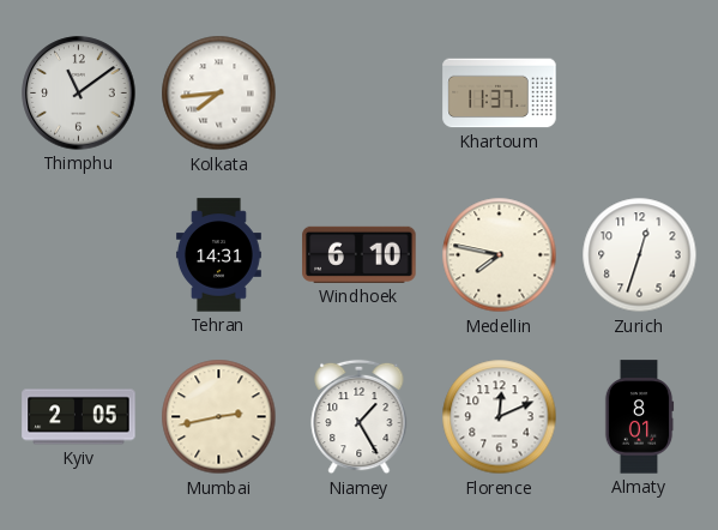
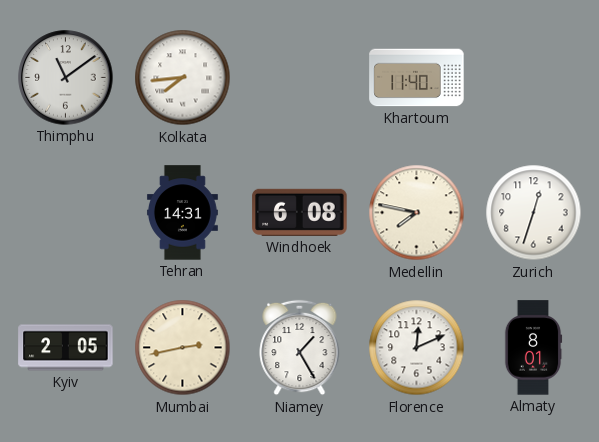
Khartoum: 11:37 -> 11:40
Windhoek: 6:10 -> 6:08
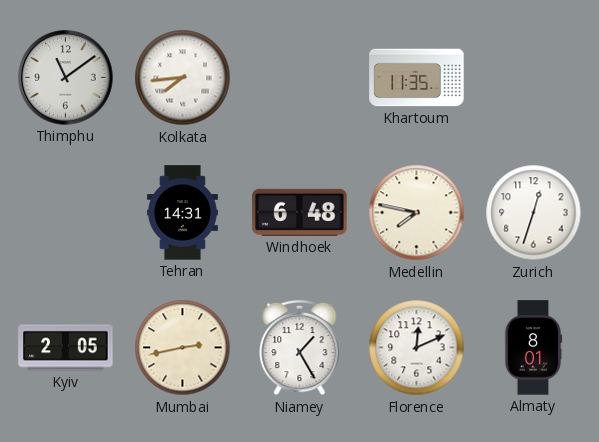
Khartoum: 11:40 -> 11:35
Windhoek: 6:08 -> 6:48
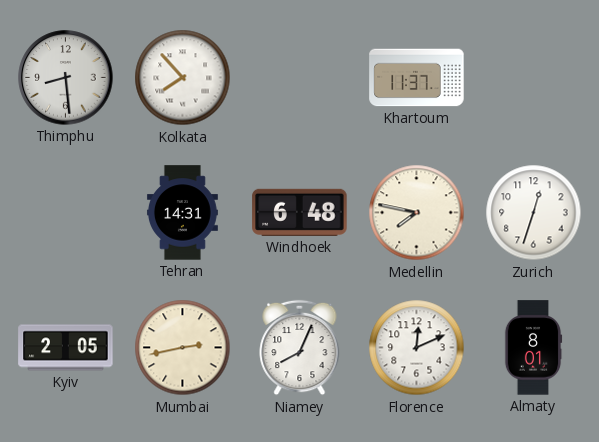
Thimphu: 11:09 -> 8:29
Kolkata: 7:44 -> 7:53
Khartoum: 11:35 -> 11:37
Niamey: 1:25 -> 8:04
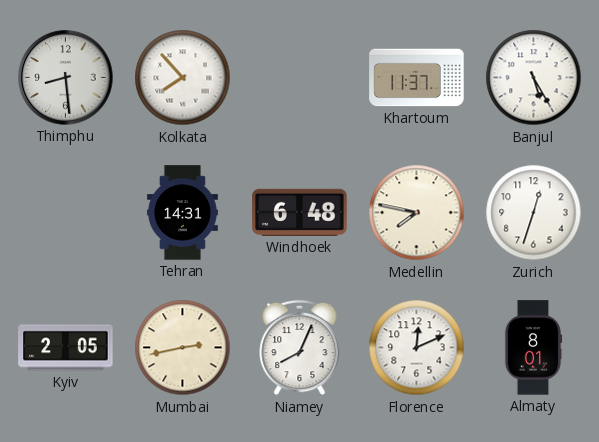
Banjul: none -> 5:25
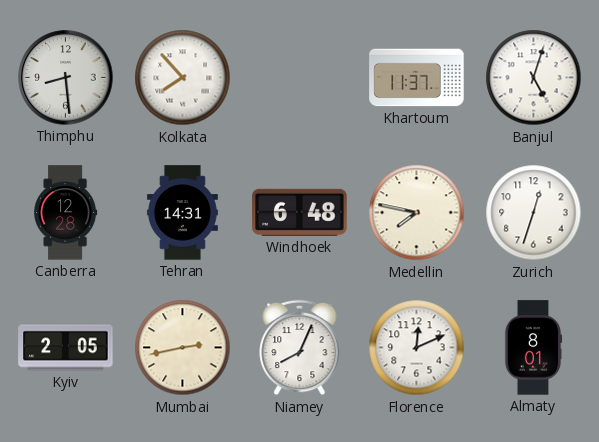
Banjul: 5:25 -> 5:03
Canberra: none -> 12:28
